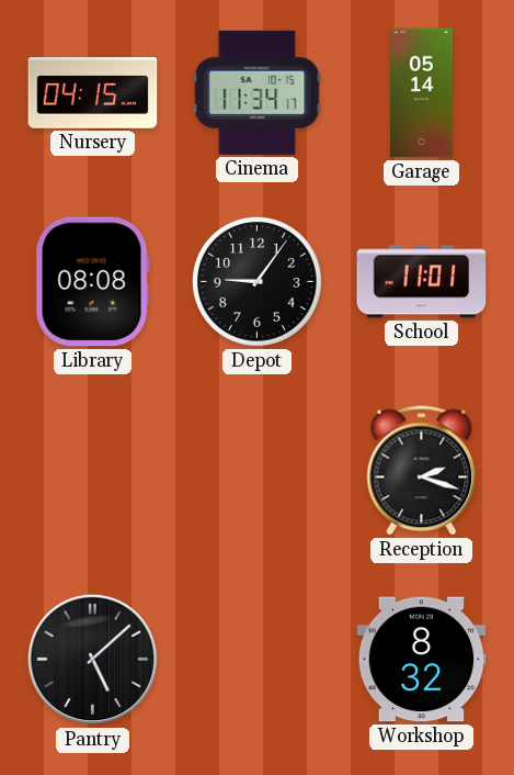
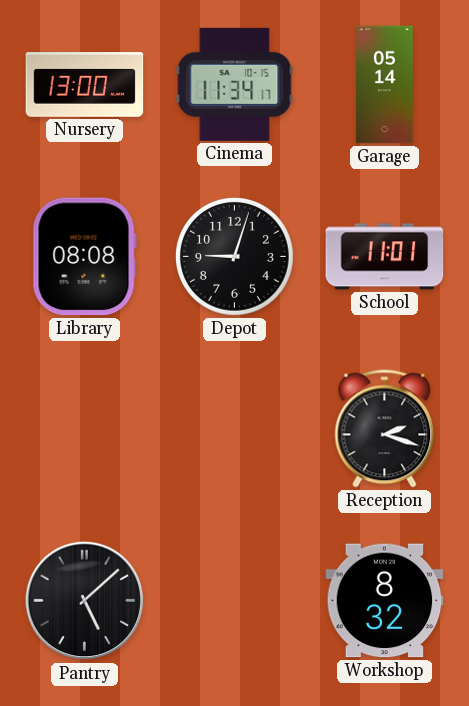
Nursery: 04:15 -> 13:00
Depot: 9:06 -> 9:03
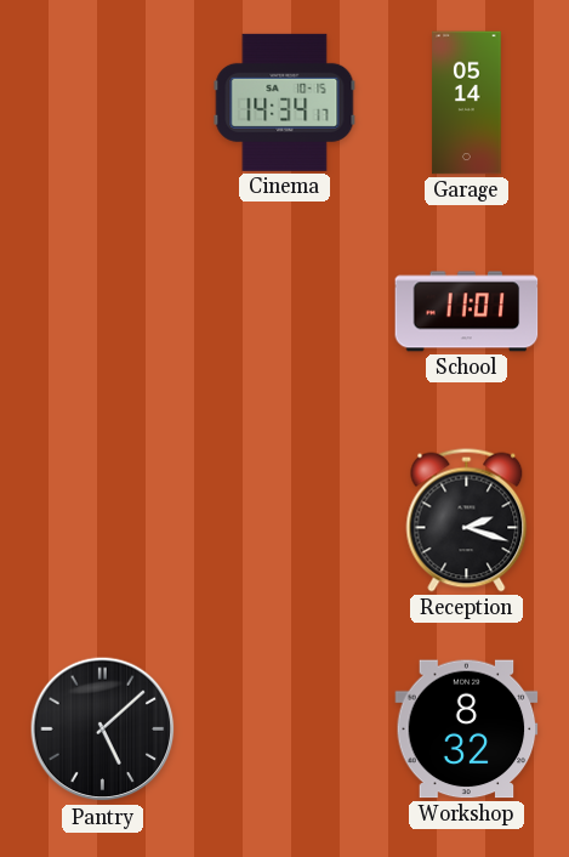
Nursery: 13:00 -> none
Cinema: 11:34 -> 14:34
Library: 08:08 -> none
Depot: 9:03 -> none
